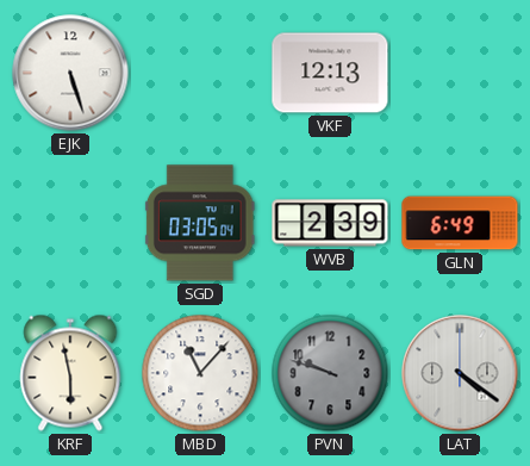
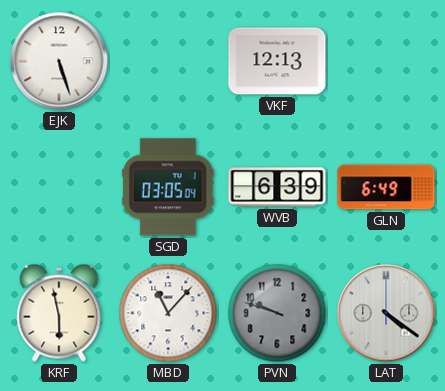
WVB: 2:39 -> 6:39
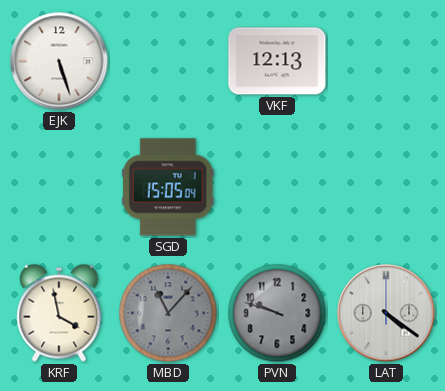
SGD: 03:05 -> 15:05
WVB: 6:39 -> none
GLN: 6:49 -> none
KRF: 5:58 -> 3:58
MBD dial: white -> grey
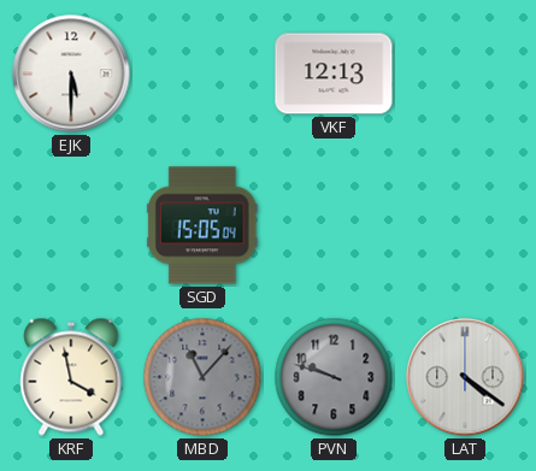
EJK: 5:27 -> 5:30
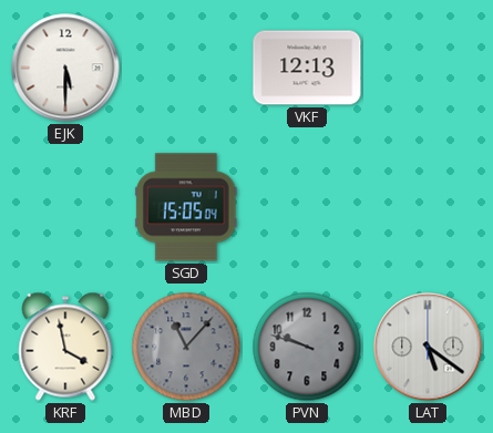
LAT: 4:21 -> 5:21
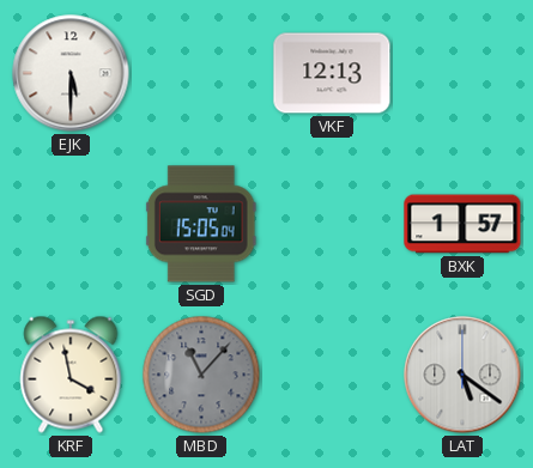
BXK: none -> 1:57
PVN: 9:48 -> none
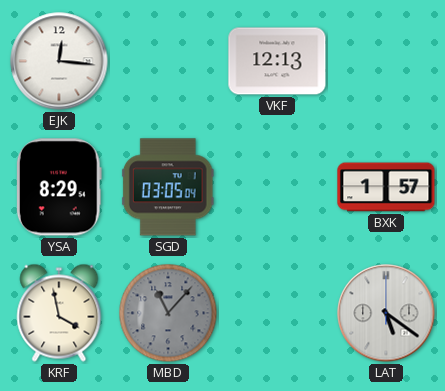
EJK: 5:30 -> 12:16
YSA: none -> 8:29
SGD: 15:05 -> 03:05
